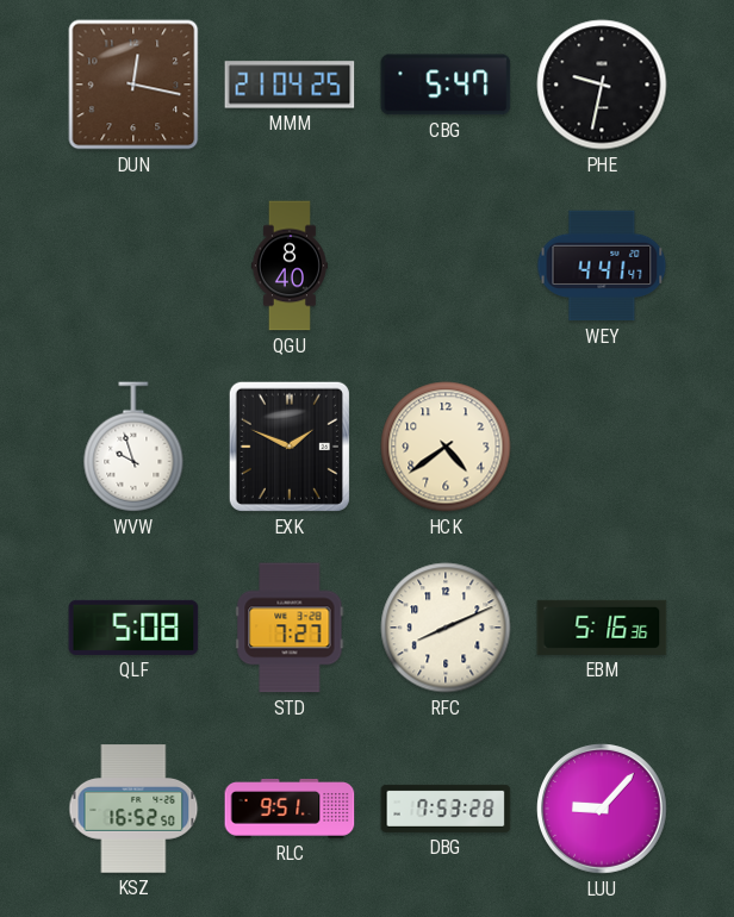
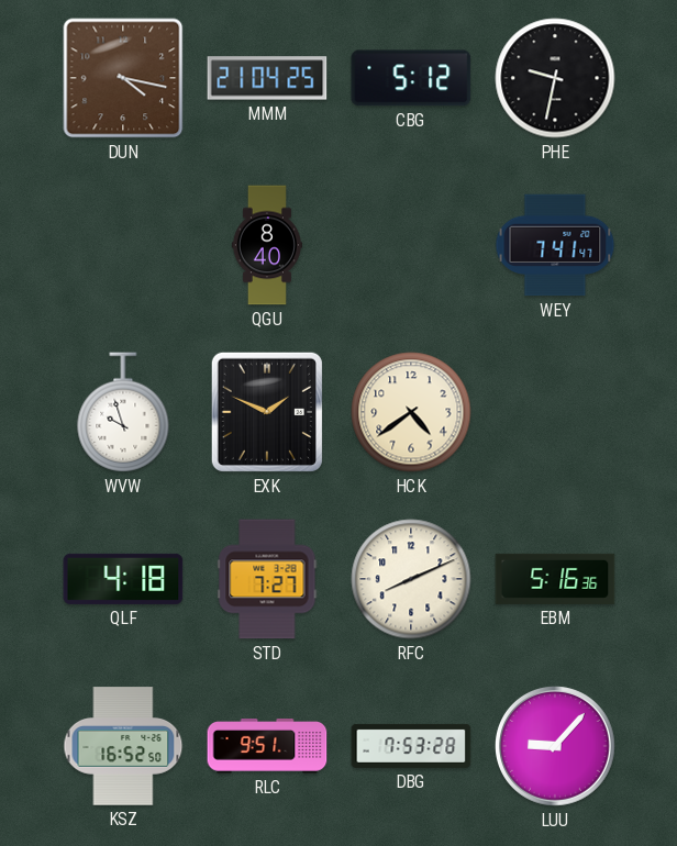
DUN: 12:17 -> 4:17
CBG: 5:47 -> 5:12
WEY: 4:41 -> 7:41
QLF: 5:08 -> 4:18
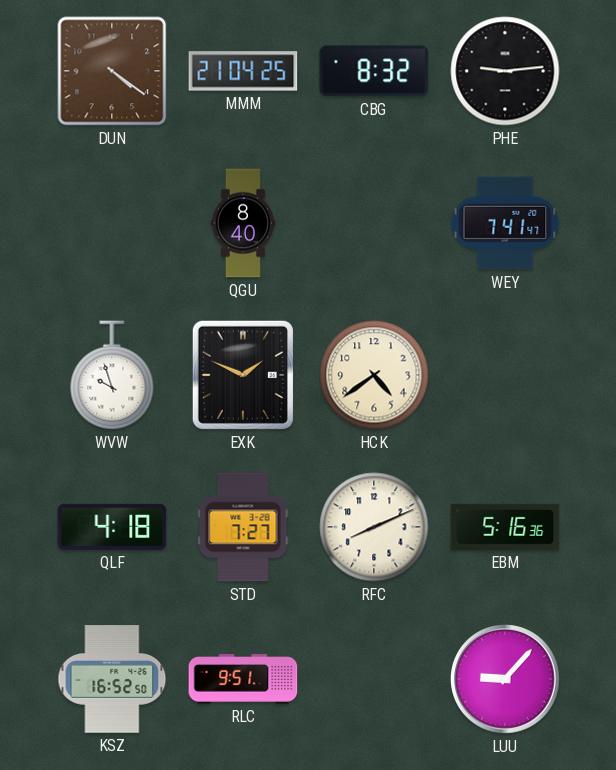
DUN: 4:17 -> 4:21
CBG: 5:12 -> 8:32
PHE: 9:32 -> 9:14
DBG: 7:53 -> none
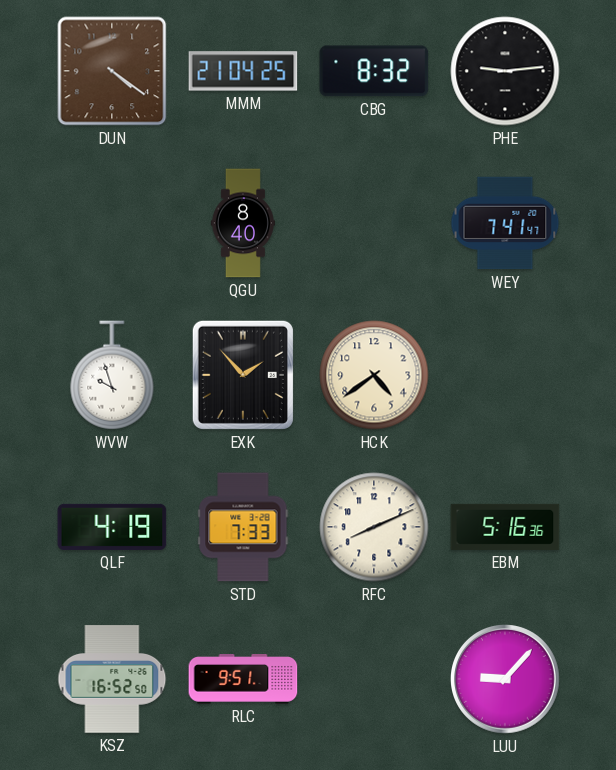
EXK: 1:49 -> 1:53
QLF: 4:18 -> 4:19
STD: 7:27 -> 7:33
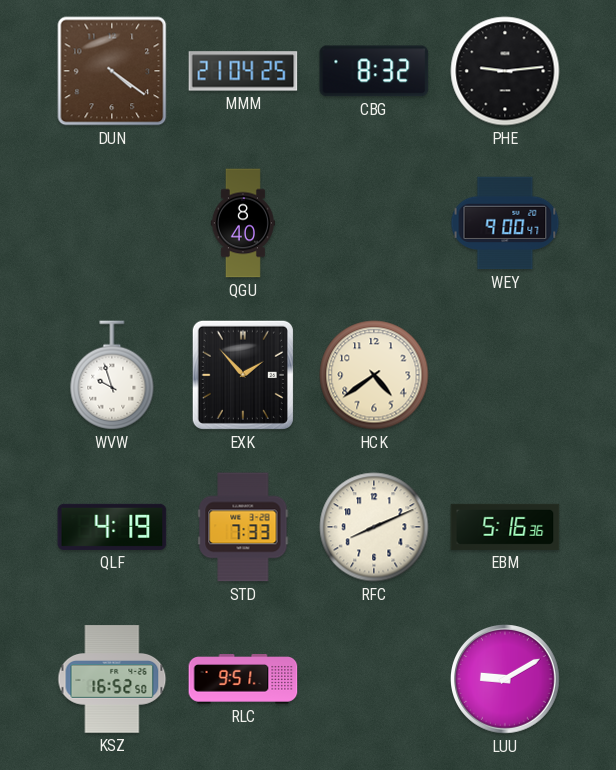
WEY: 7:41 -> 9:00
LUU: 9:07 -> 9:10
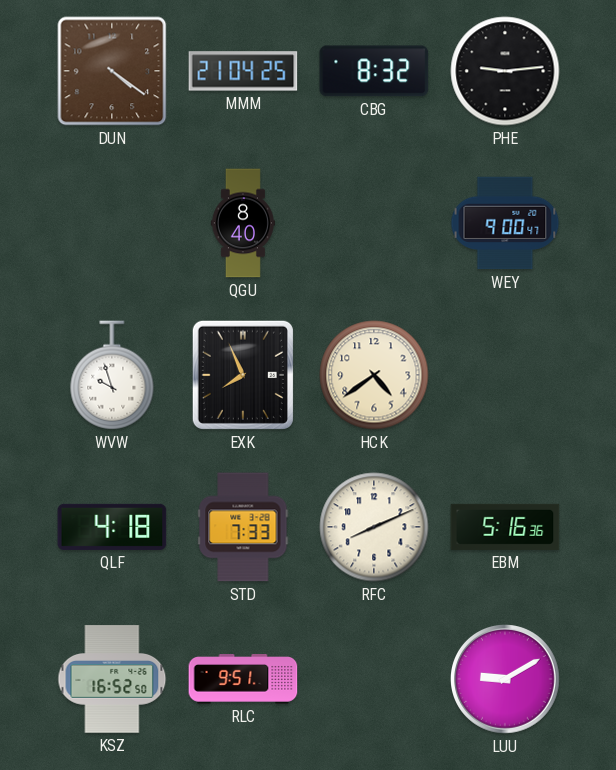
EXK: 1:53 -> 7:56
QLF: 4:19 -> 4:18
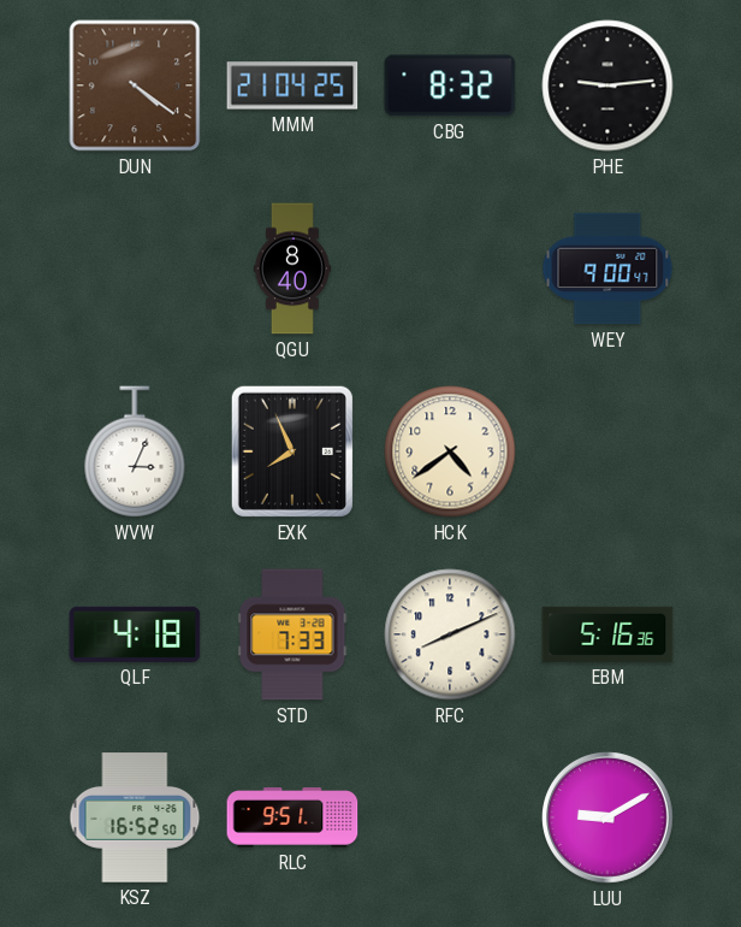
WVW: 9:57 -> 3:04
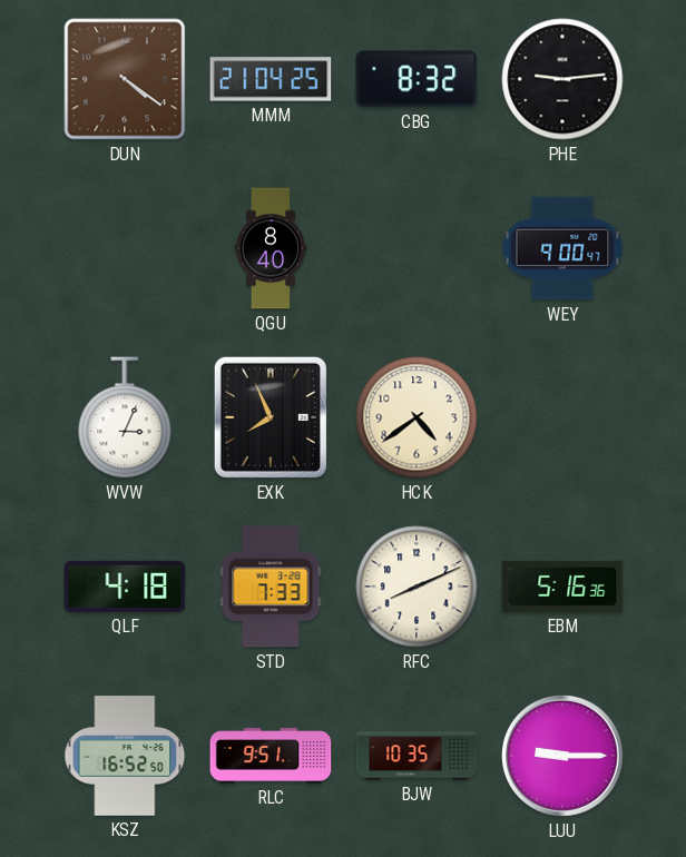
BJW: none -> 10:35
LUU: 9:10 -> 9:15
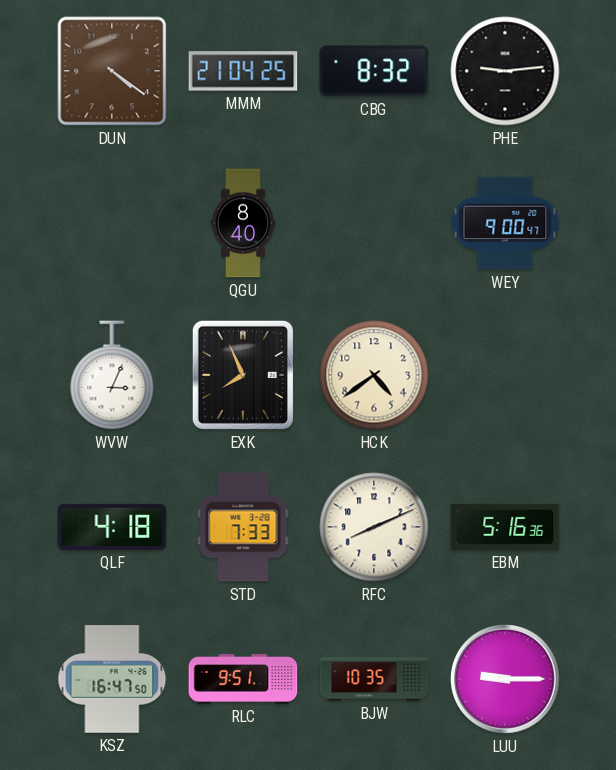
KSZ: 16:52 -> 16:47
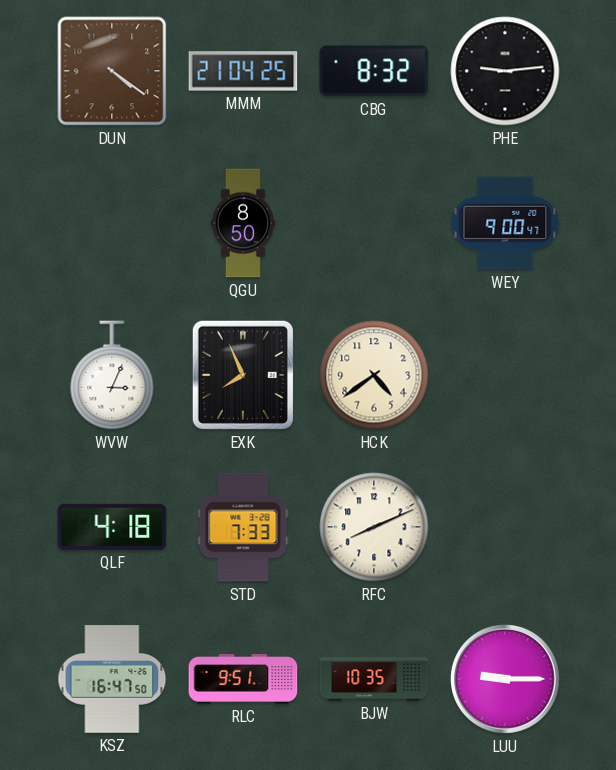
QGU: 8:40 -> 8:50
EBM: 5:16 -> none
